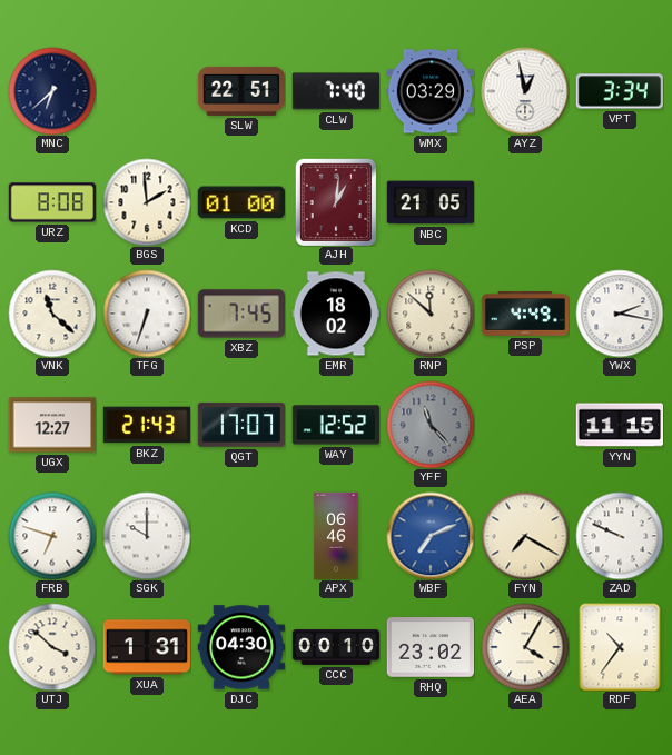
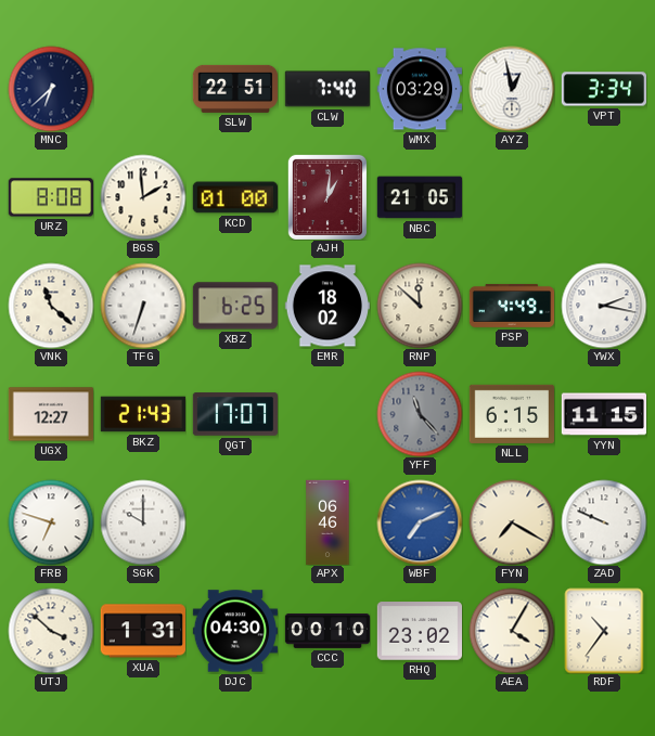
XBZ: 7:45 -> 6:25
WAY: 12:52 -> none
NLL: none -> 6:15
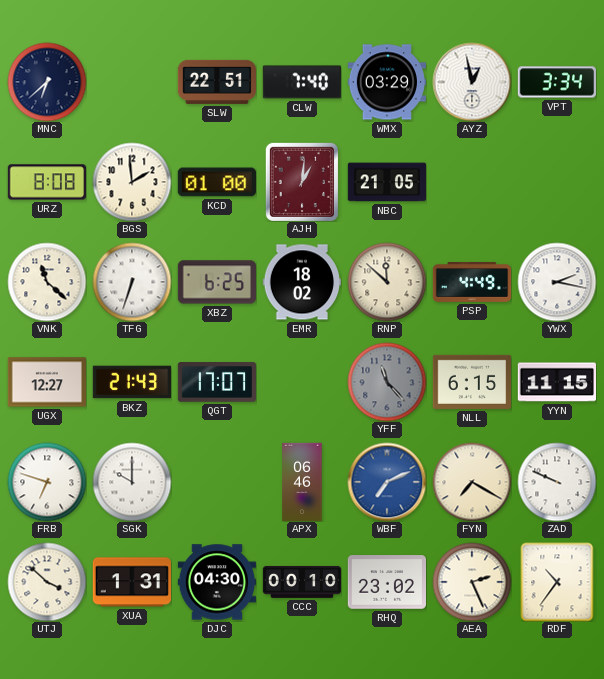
AEA: 4:05 -> 2:26
